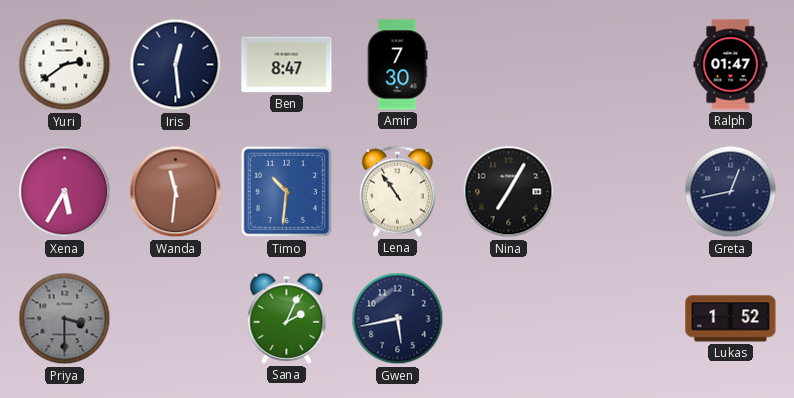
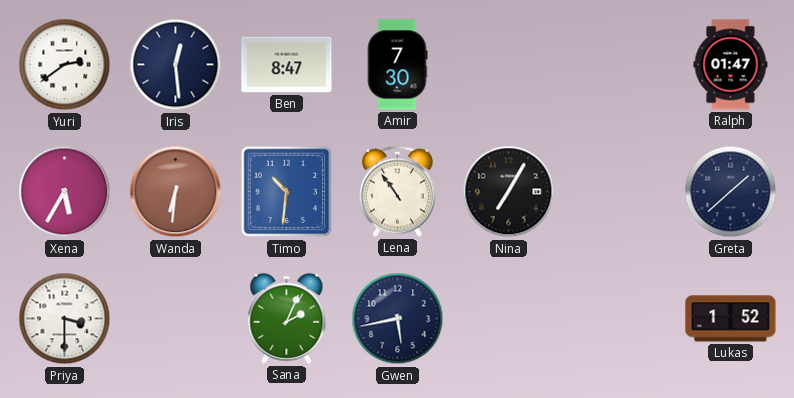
Wanda: 11:31 -> 6:31
Greta: 12:43 -> 1:38
Priya dial: grey -> white
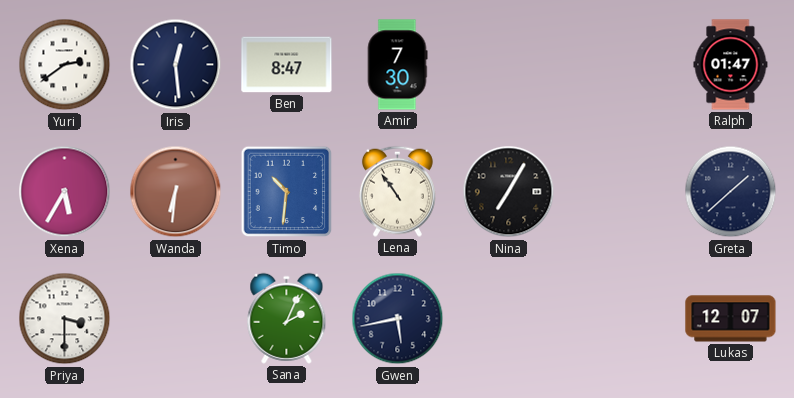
Lukas: 1:52 -> 12:07
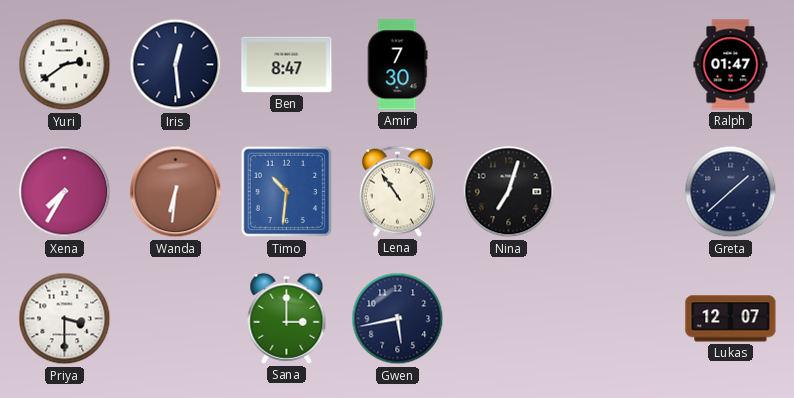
Xena: 5:35 -> 7:35
Nina: 7:05 -> 7:03
Sana: 2:04 -> 3:00
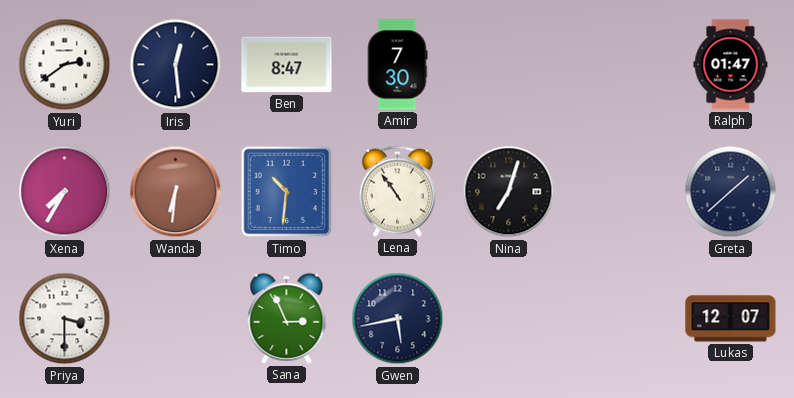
Sana: 3:00 -> 2:56
